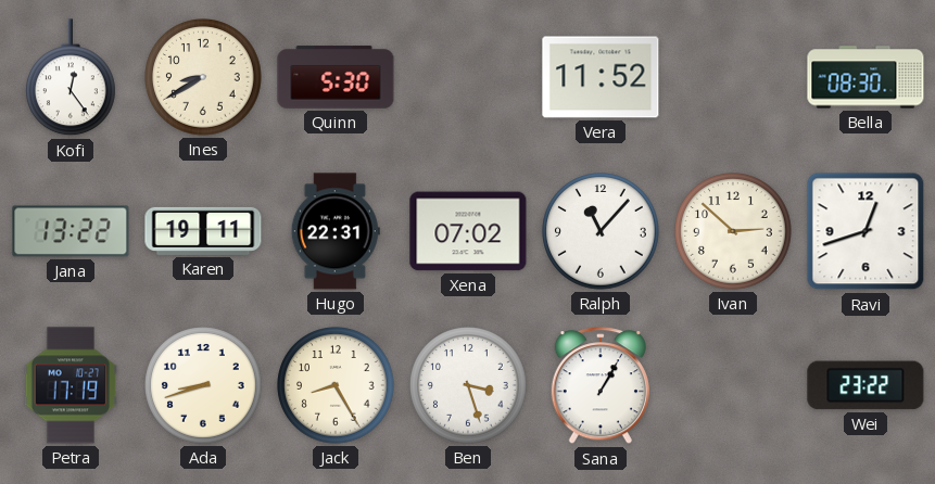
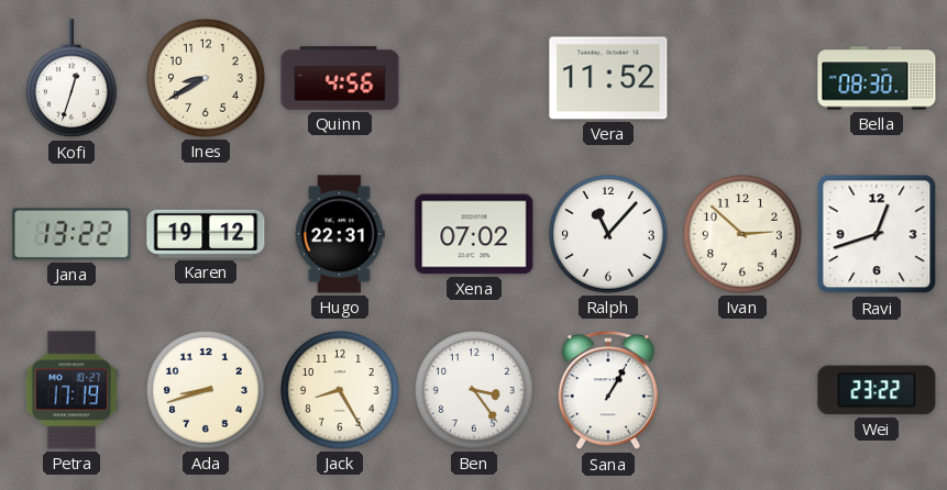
Kofi: 12:24 -> 12:33
Quinn: 5:30 -> 4:56
Karen: 19:11 -> 19:12
Ben: 3:27 -> 3:24
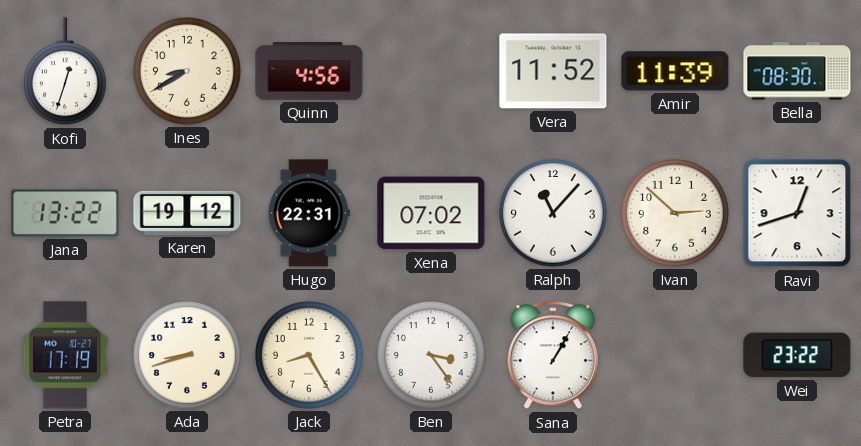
Amir: none -> 11:39
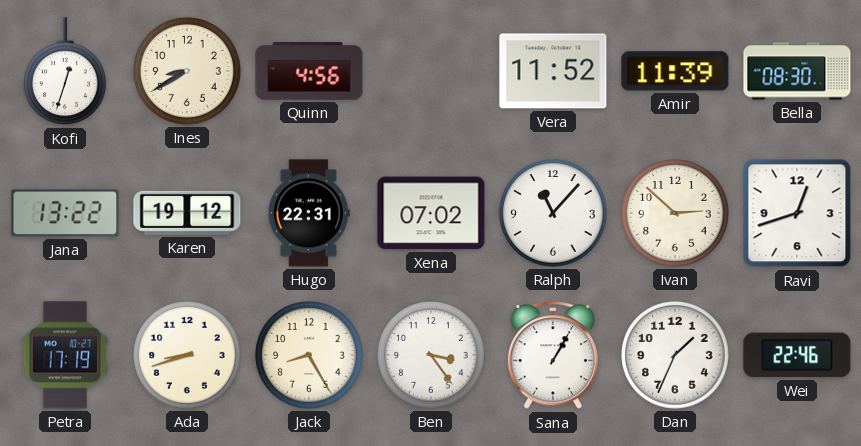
Dan: none -> 1:34
Wei: 23:22 -> 22:46
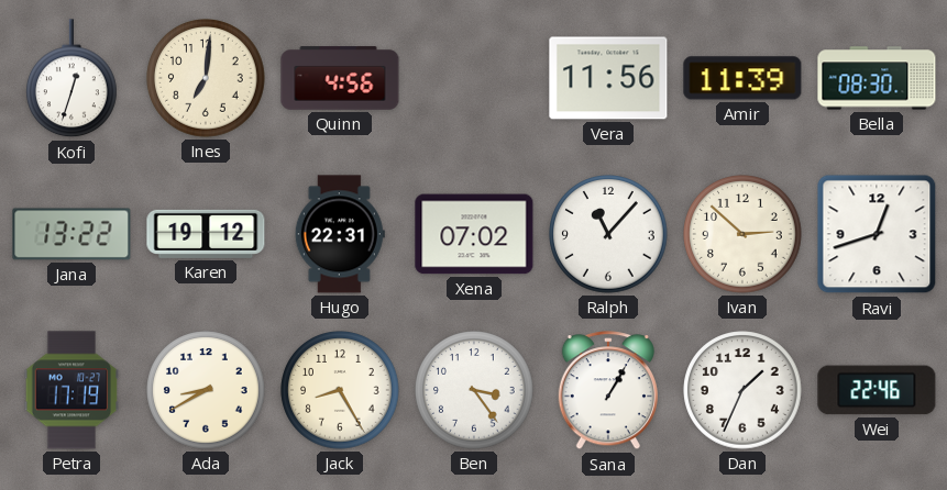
Ines: 8:40 -> 7:01
Vera: 11:52 -> 11:56
Ada: 8:42 -> 8:40
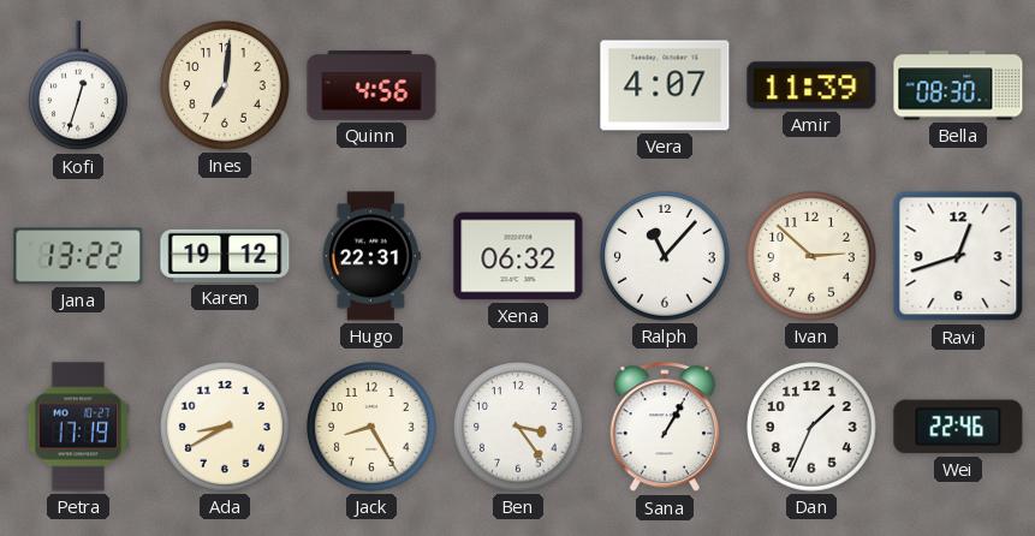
Vera: 11:56 -> 4:07
Xena: 07:02 -> 06:32
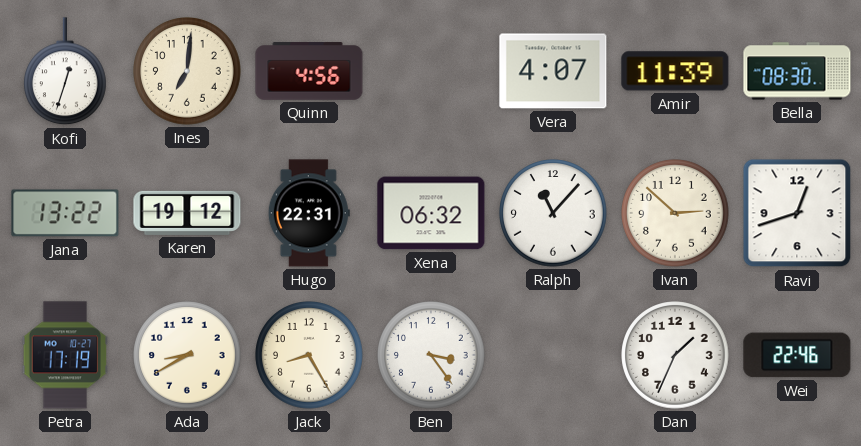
Sana: 1:05 -> none
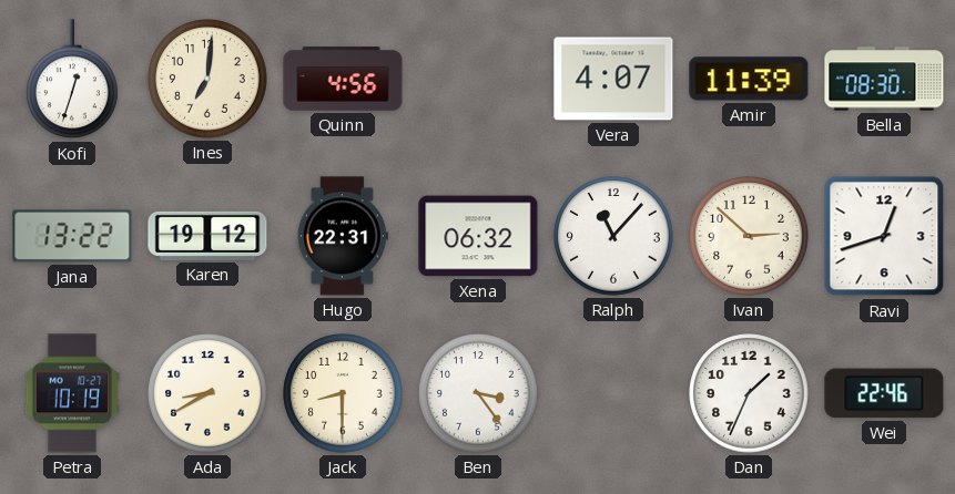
Petra: 17:19 -> 10:19
Jack: 8:25 -> 8:30
